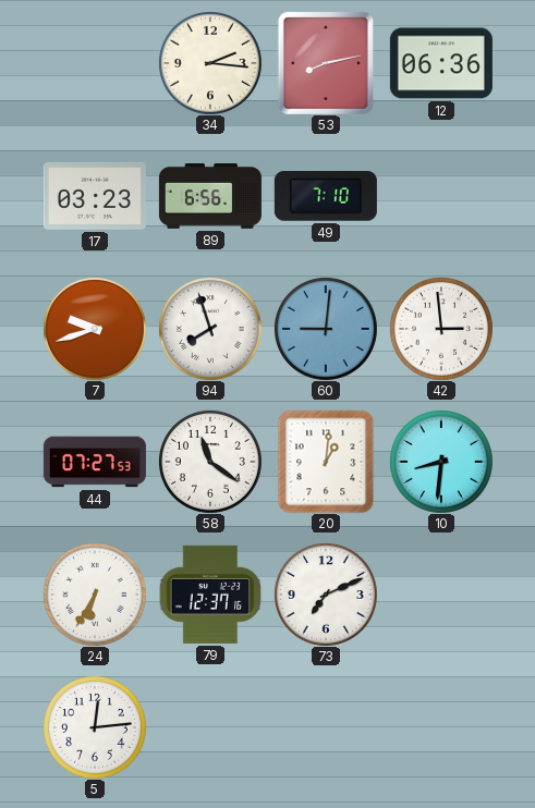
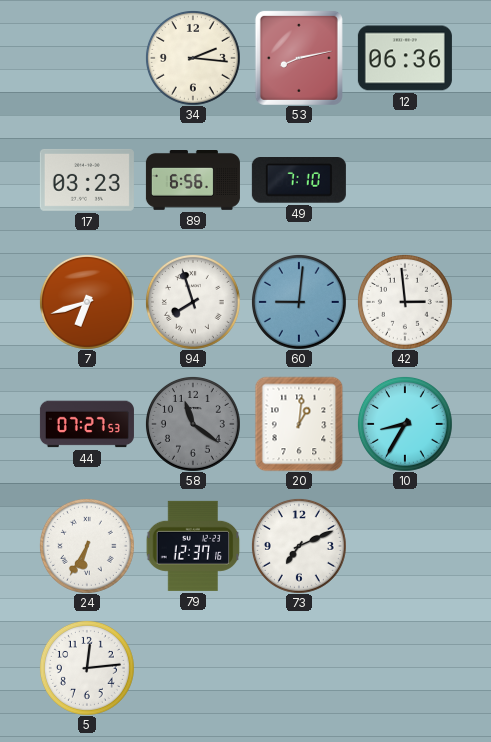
7: 9:42 -> 6:42
58 dial: white -> grey
10: 8:31 -> 8:35
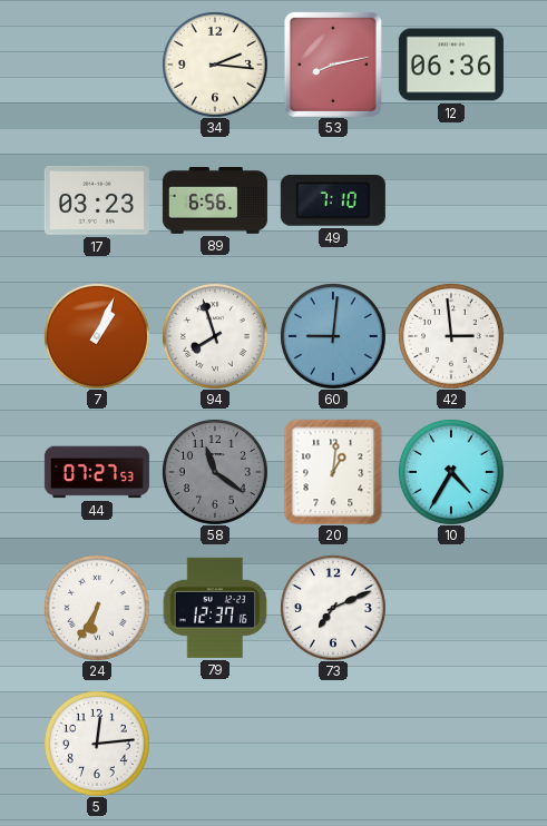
7: 6:42 -> 1:04
10: 8:35 -> 4:35
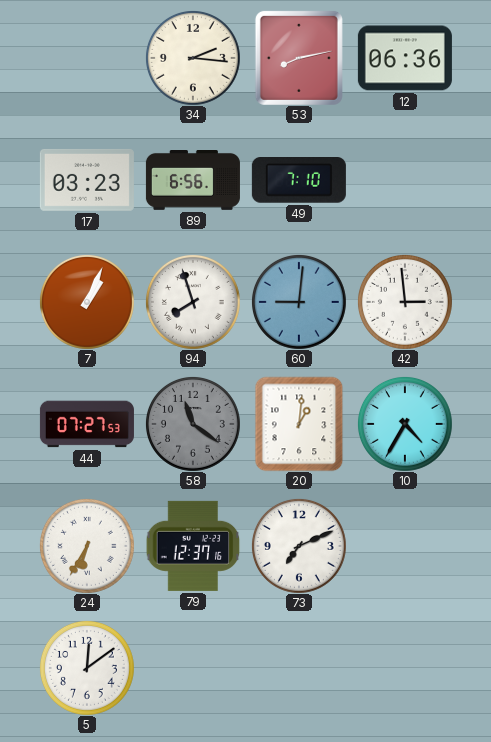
5: 12:14 -> 12:09
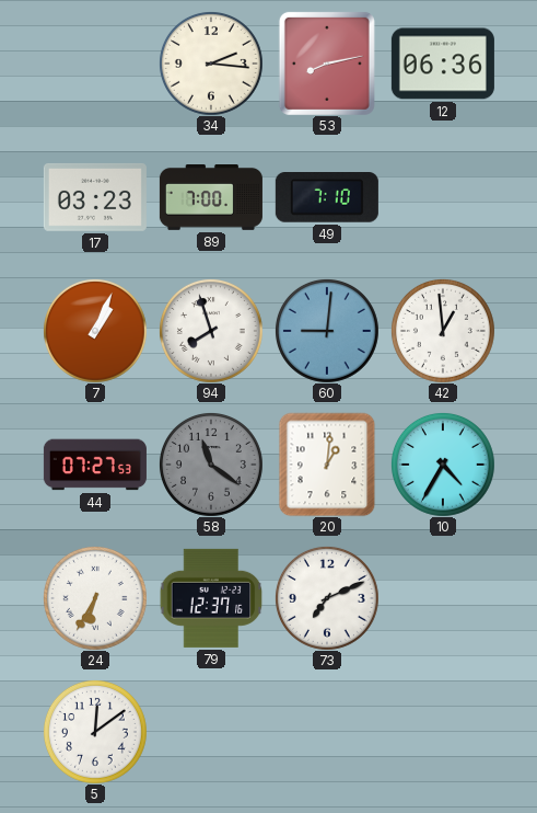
89: 6:56 -> 7:00
42: 2:59 -> 12:59
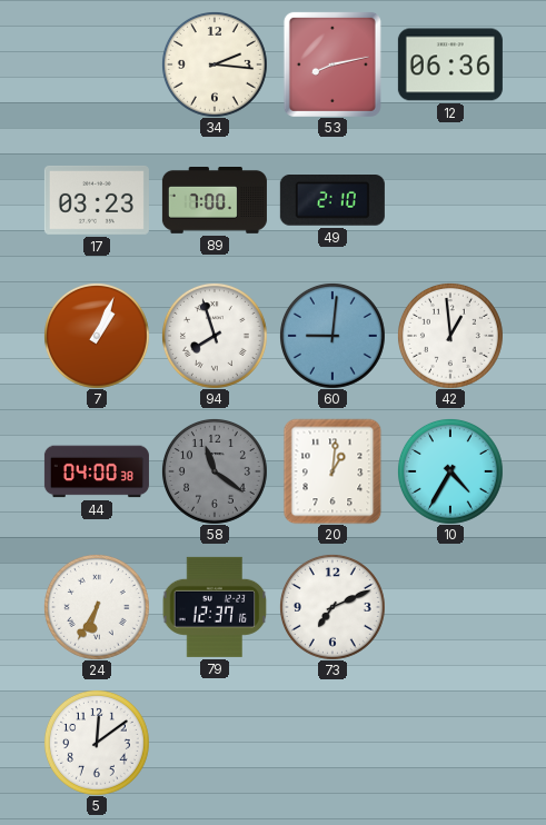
49: 7:10 -> 2:10
44: 07:27 -> 04:00
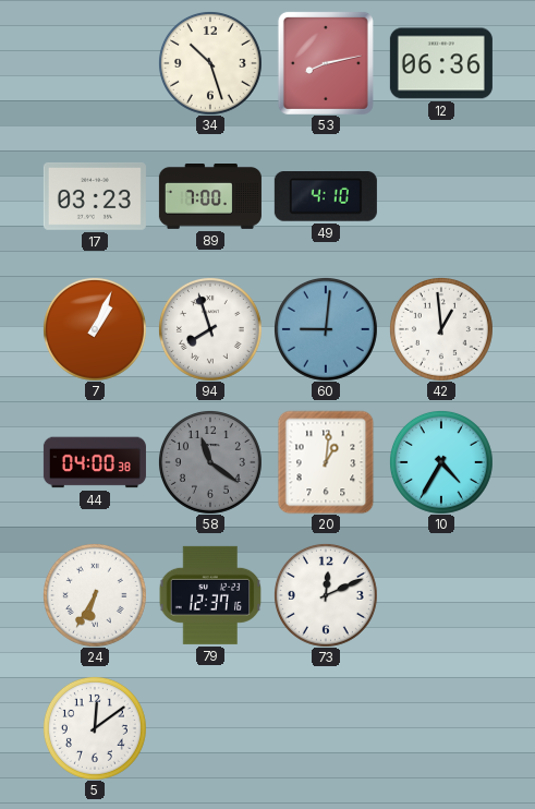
34: 2:16 -> 10:27
49: 2:10 -> 4:10
73: 7:11 -> 12:11
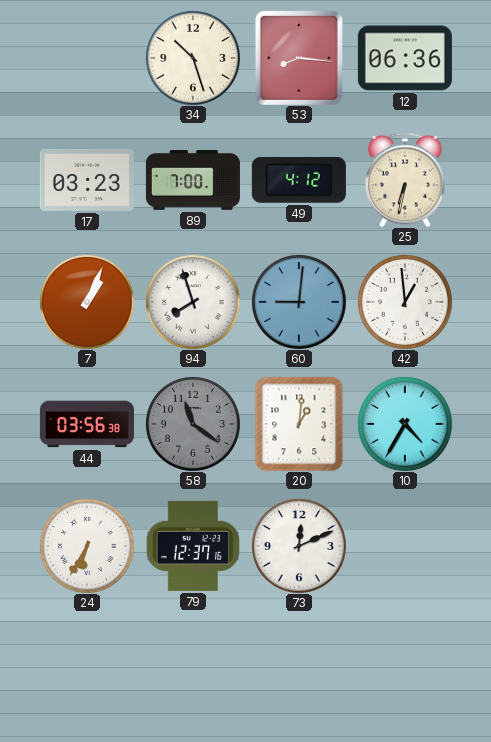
53: 8:13 -> 8:16
49: 4:10 -> 4:12
25: none -> 6:32
44: 04:00 -> 03:56
5: 12:09 -> none
